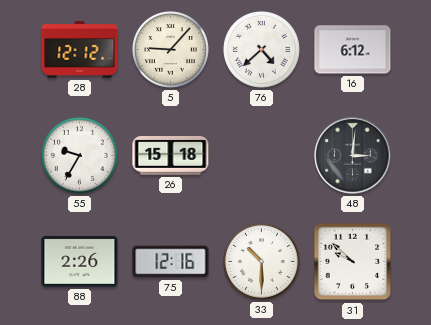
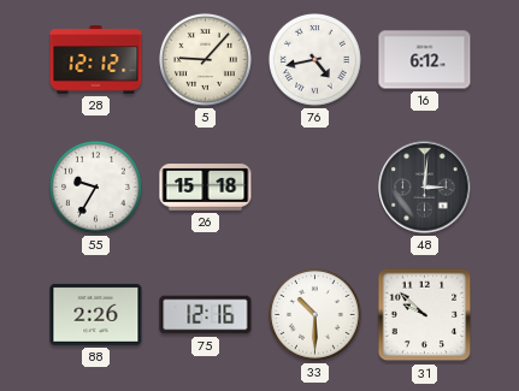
76: 4:38 -> 4:43
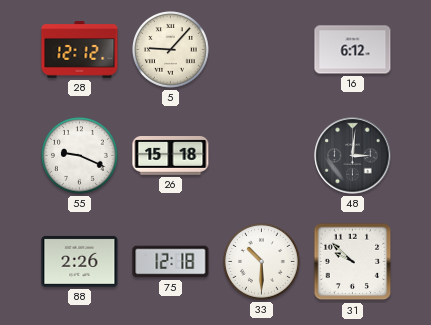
76: 4:43 -> none
55: 9:35 -> 9:19
75: 12:16 -> 12:18
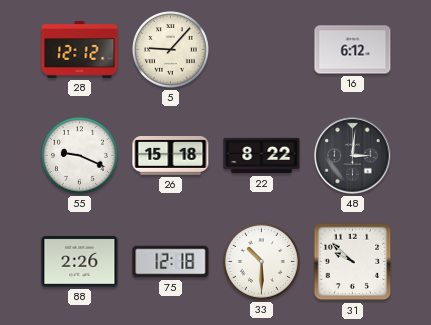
22: none -> 8:22
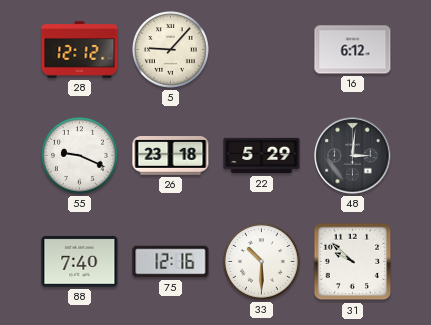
26: 15:18 -> 23:18
22: 8:22 -> 5:29
88: 2:26 -> 7:40
75: 12:18 -> 12:16
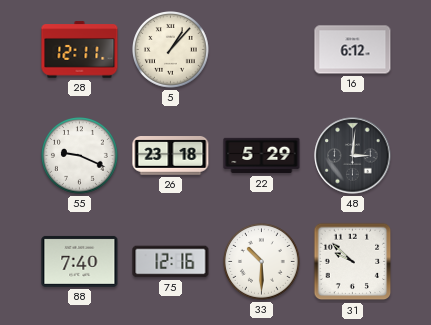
28: 12:12 -> 12:11
5: 9:07 -> 1:07
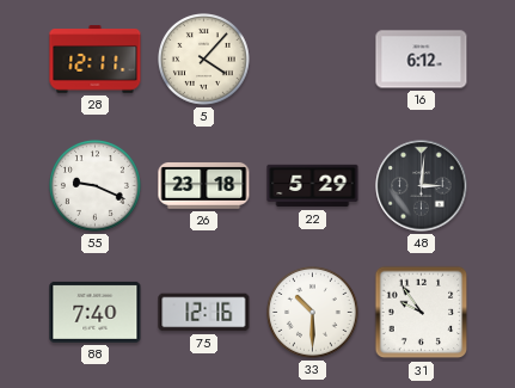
5: 1:07 -> 4:07
31: 9:52 -> 9:54
